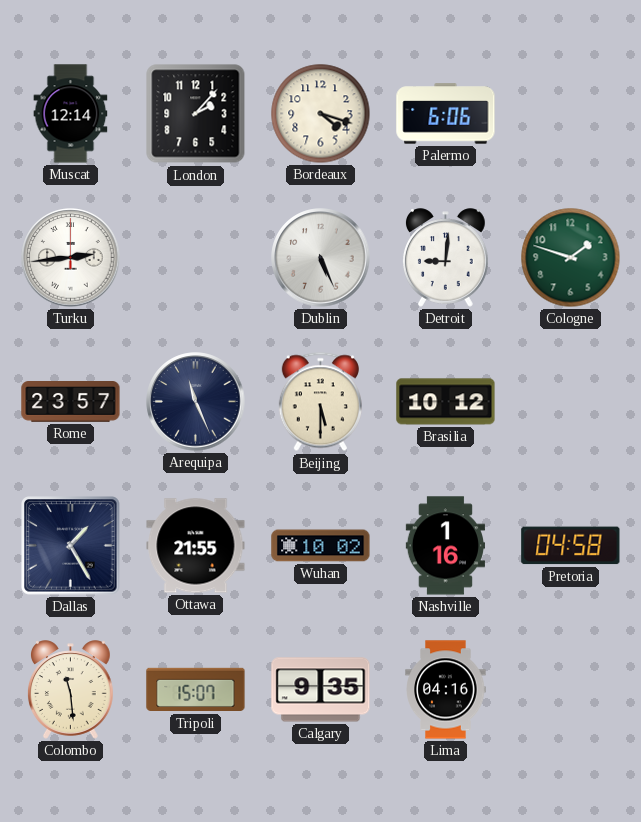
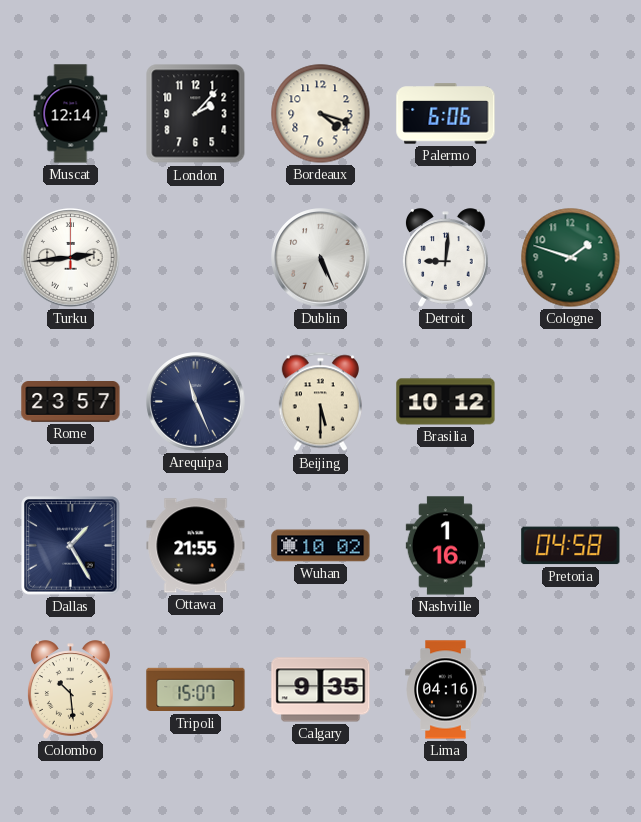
Colombo: 11:29 -> 10:29
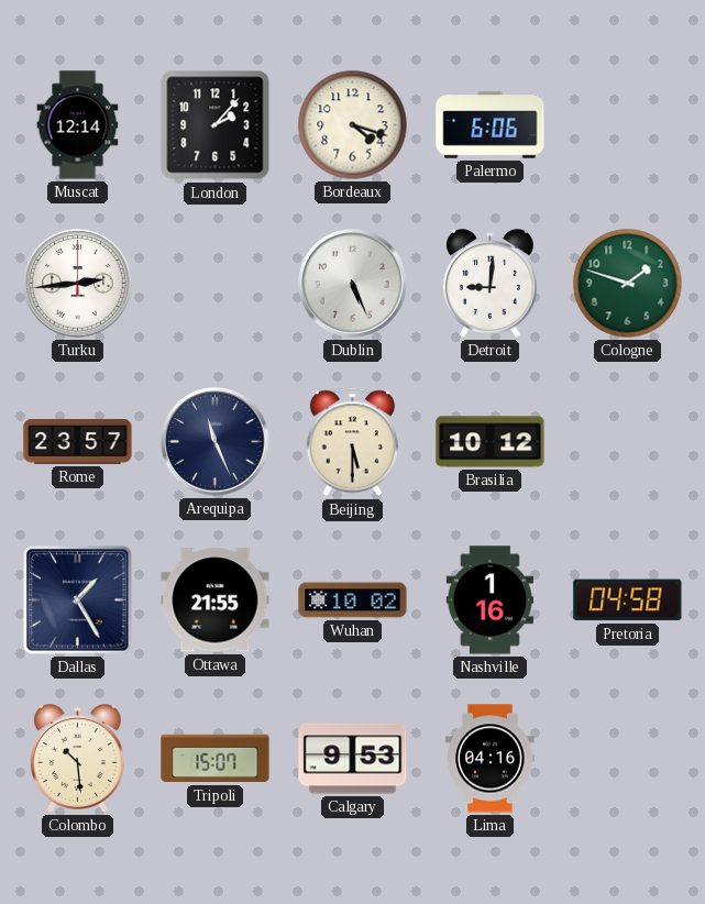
Calgary: 9:35 -> 9:53
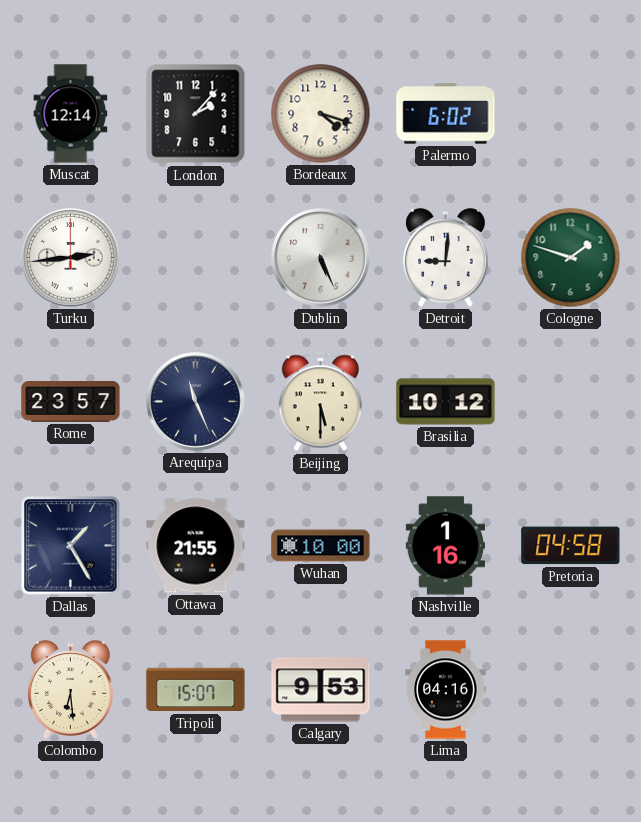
Palermo: 6:06 -> 6:02
Wuhan: 10:02 -> 10:00
Colombo: 10:29 -> 6:29
